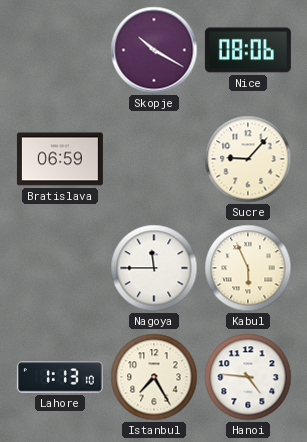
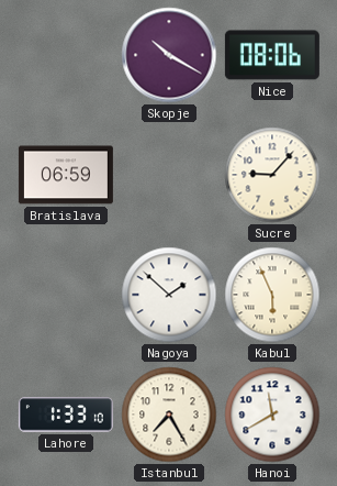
Nagoya: 11:45 -> 1:52
Lahore: 1:13 -> 1:33
Hanoi: 4:46 -> 11:40
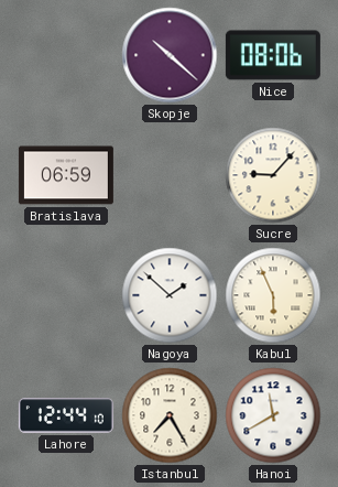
Skopje: 10:20 -> 10:22
Lahore: 1:33 -> 12:44
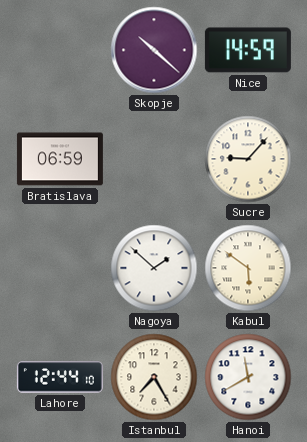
Nice: 08:06 -> 14:59
Kabul: 5:56 -> 5:51
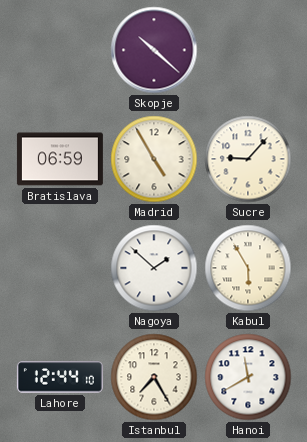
Nice: 14:59 -> none
Madrid: none -> 4:55
Kabul: 5:51 -> 5:55
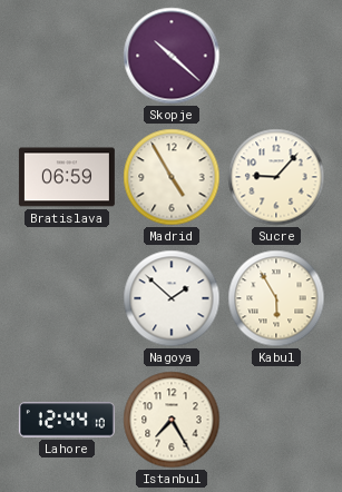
Hanoi: 11:40 -> none
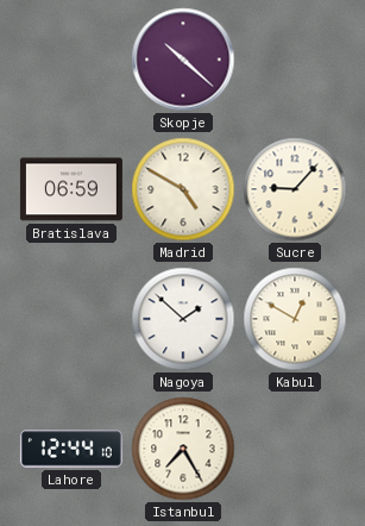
Madrid: 4:55 -> 4:50
Kabul: 5:55 -> 12:50
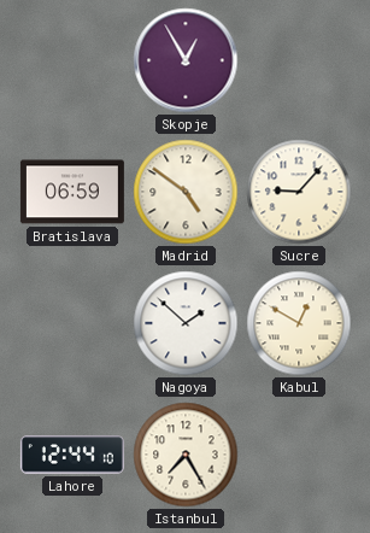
Skopje: 10:22 -> 12:55
Madrid: 4:50 -> 4:51
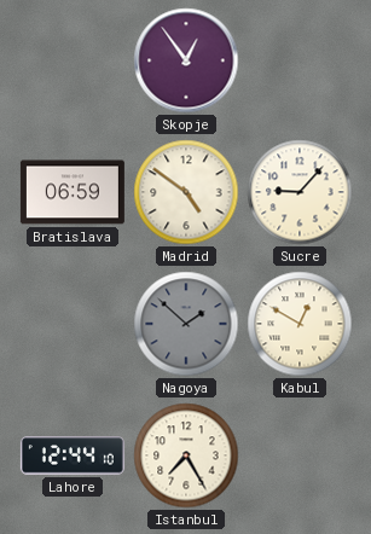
Skopje: 12:55 -> 12:54
Nagoya dial: white -> grey
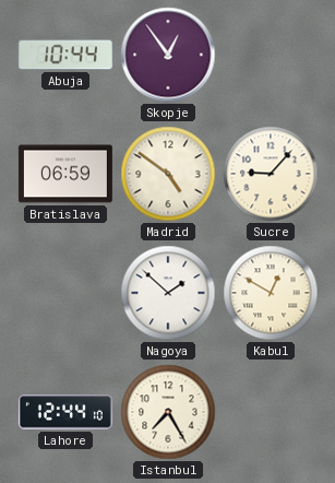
Abuja: none -> 10:44
Nagoya dial: grey -> white
